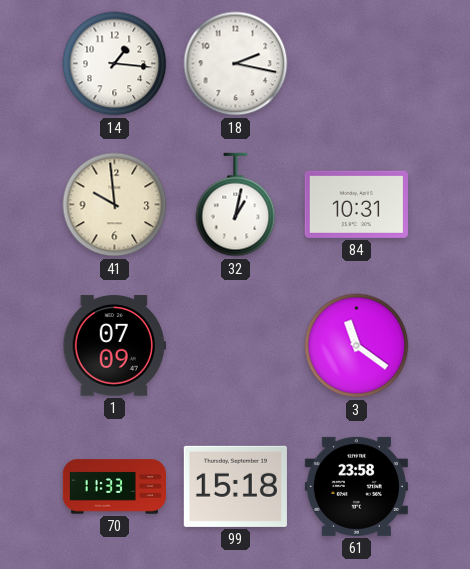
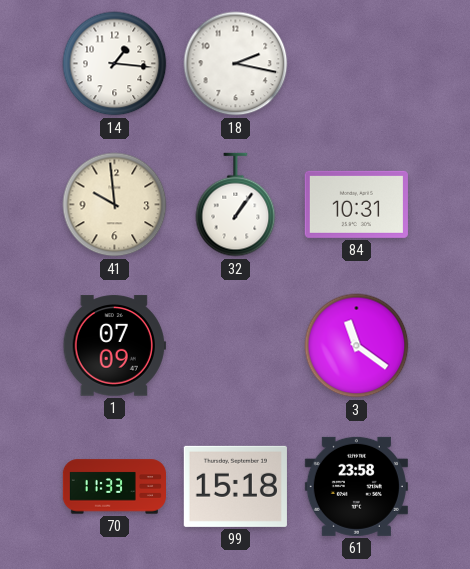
32: 1:02 -> 1:06
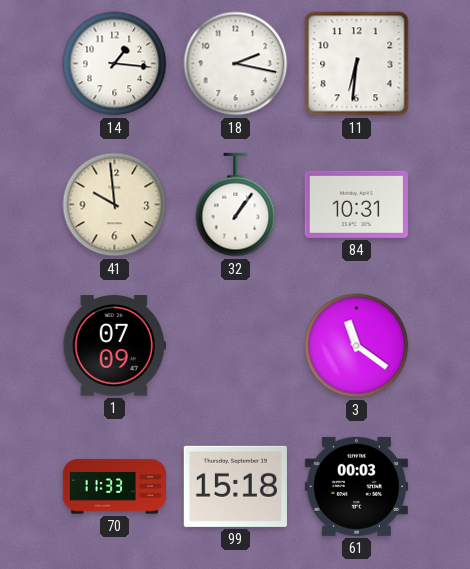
11: none -> 6:31
61: 23:58 -> 00:03
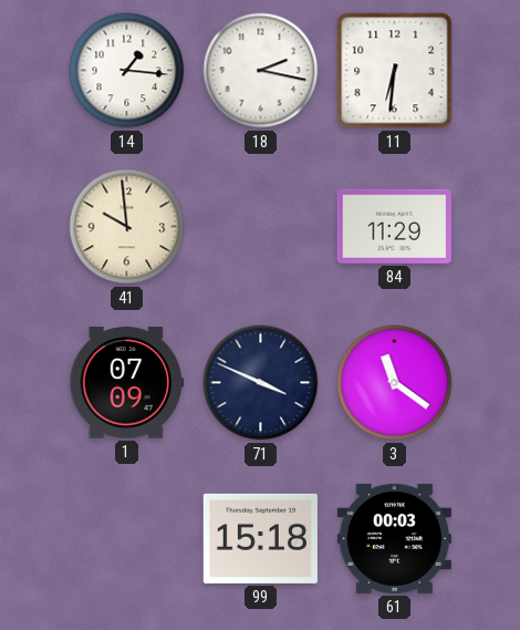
32: 1:06 -> none
84: 10:31 -> 11:29
71: none -> 3:49
70: 11:33 -> none
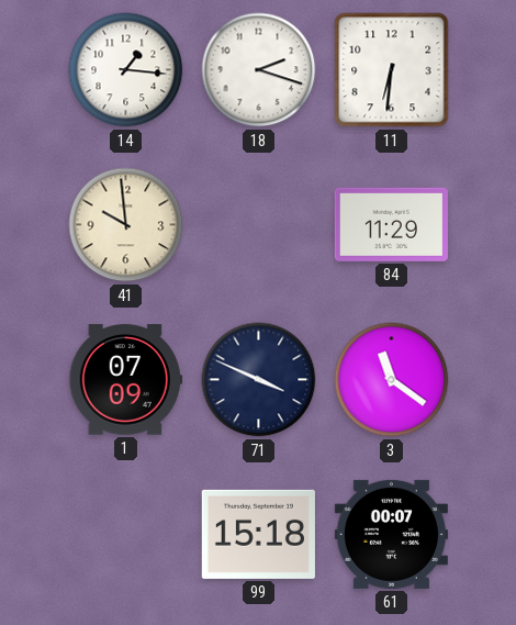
18: 2:17 -> 2:18
61: 00:03 -> 00:07
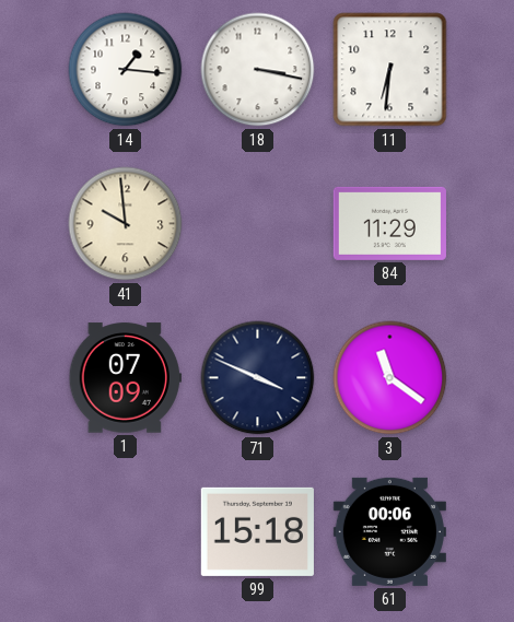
18: 2:18 -> 3:17
61: 00:07 -> 00:06
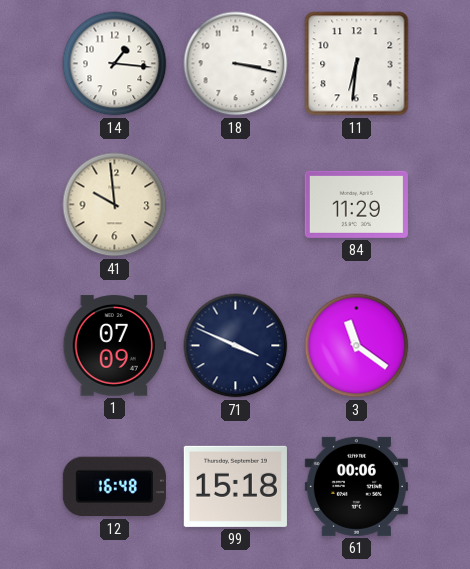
12: none -> 16:48
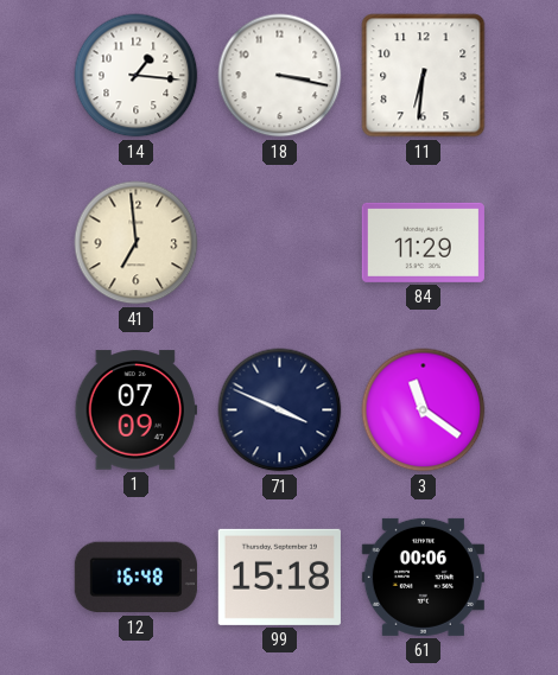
41: 9:59 -> 6:59
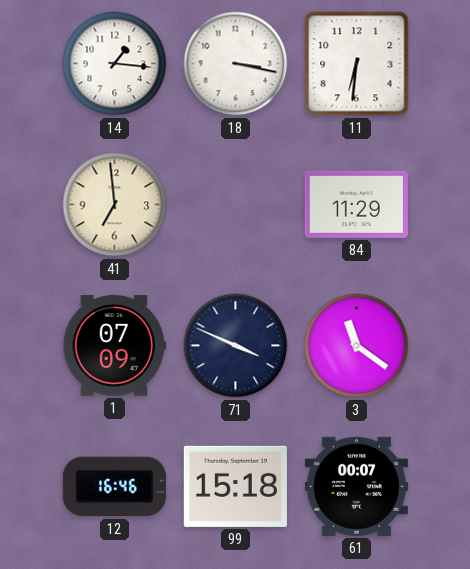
12: 16:48 -> 16:46
61: 00:06 -> 00:07
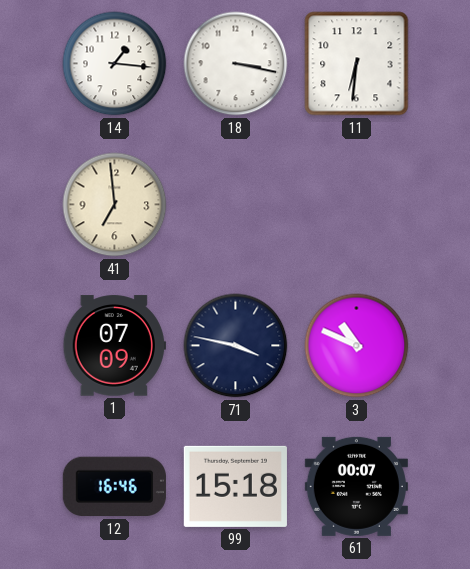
84: 11:29 -> none
71: 3:49 -> 3:47
3: 11:21 -> 10:49
